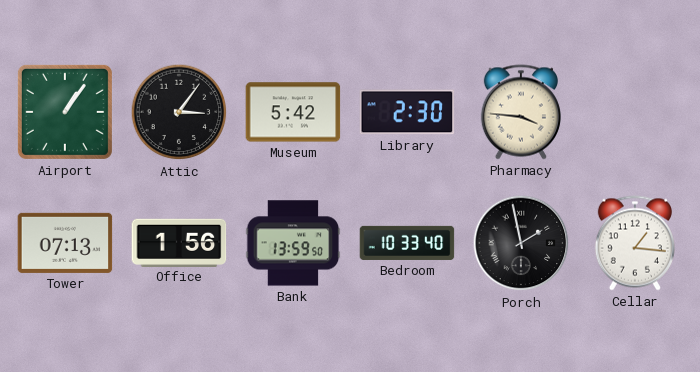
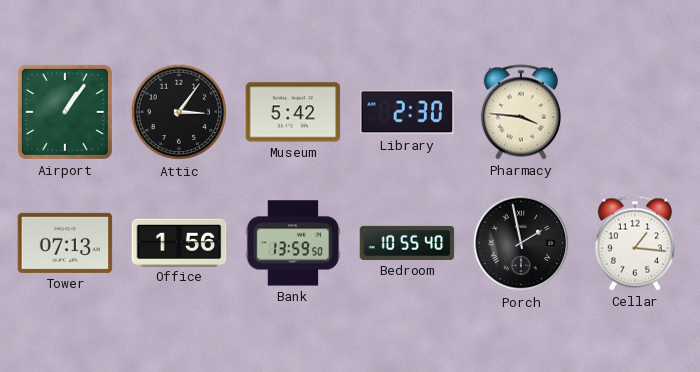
Bedroom: 10:33 -> 10:55
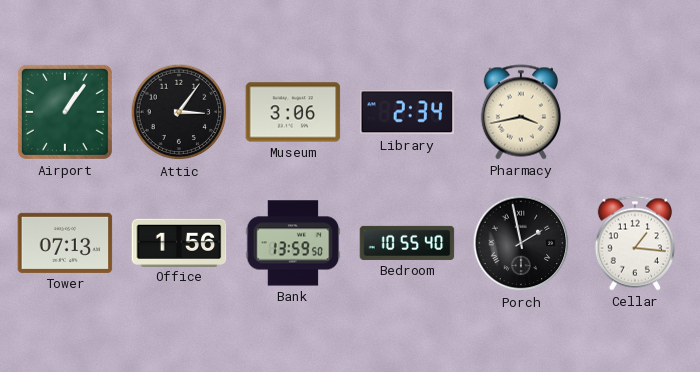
Museum: 5:42 -> 3:06
Library: 2:30 -> 2:34
Pharmacy: 3:46 -> 3:43
